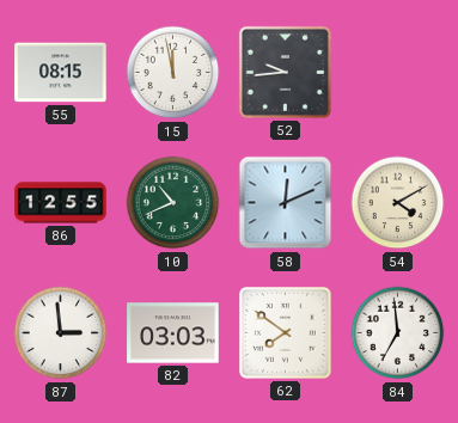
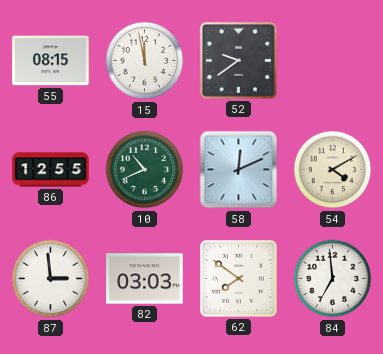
52: 9:44 -> 9:39
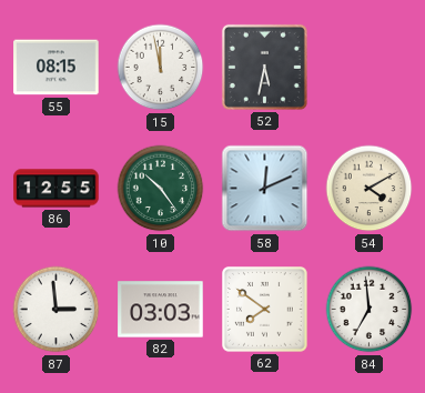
52: 9:39 -> 5:32
10: 10:41 -> 10:24
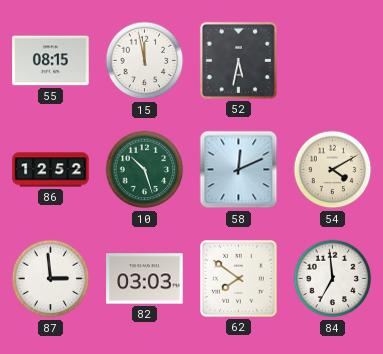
86: 12:55 -> 12:52
10: 10:24 -> 10:27
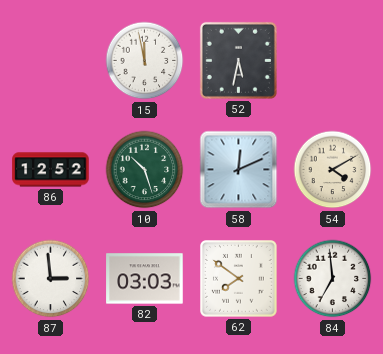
55: 08:15 -> none
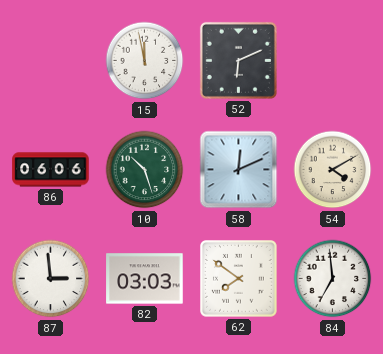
52: 5:32 -> 6:11
86: 12:52 -> 06:06
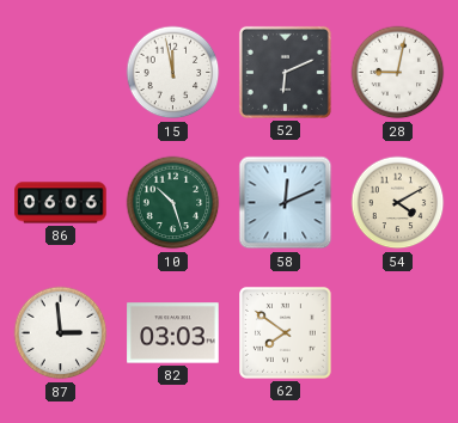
28: none -> 9:02
84: 6:59 -> none
